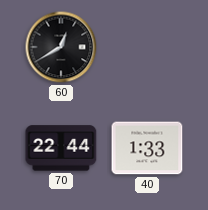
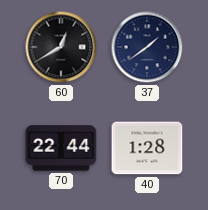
37: none -> 1:39
40: 1:33 -> 1:28
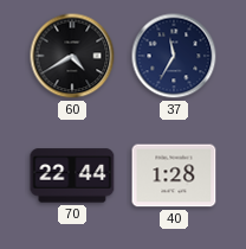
60: 12:40 -> 4:40
37: 1:39 -> 11:35
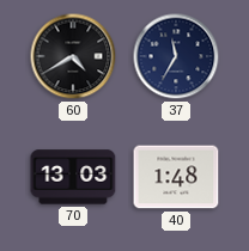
70: 22:44 -> 13:03
40: 1:28 -> 1:48
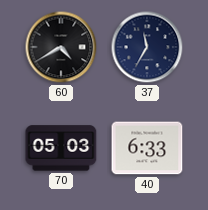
70: 13:03 -> 05:03
40: 1:48 -> 6:33
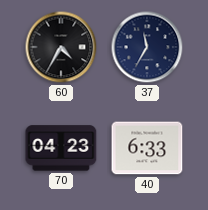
60: 4:40 -> 4:35
70: 05:03 -> 04:23
